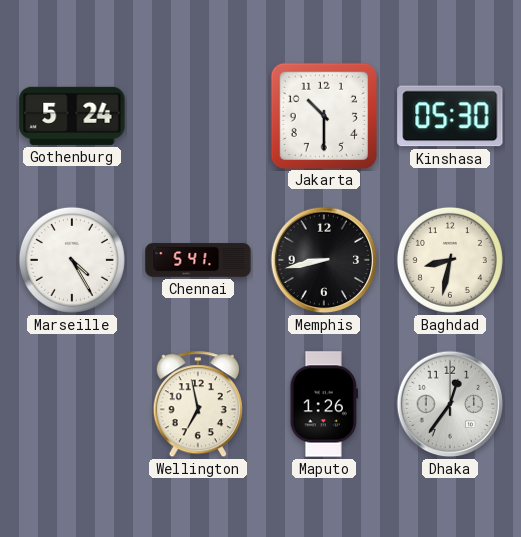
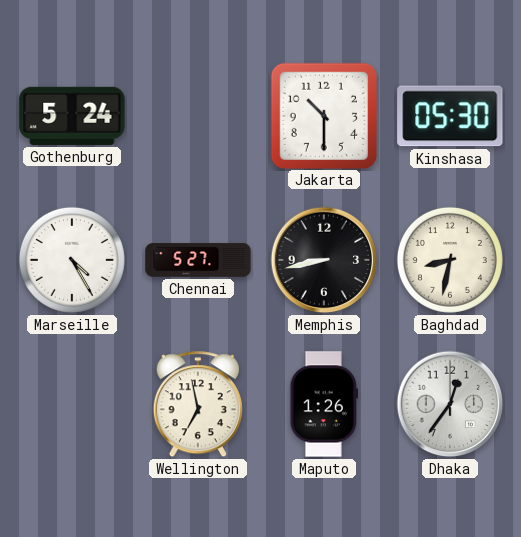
Chennai: 5:41 -> 5:27
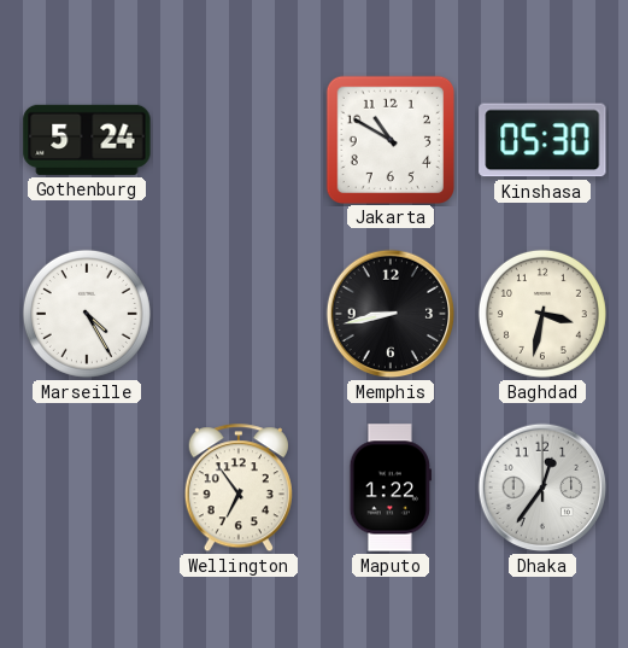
Jakarta: 10:30 -> 10:50
Chennai: 5:27 -> none
Baghdad: 8:32 -> 3:32
Wellington: 6:58 -> 6:54
Maputo: 1:26 -> 1:22
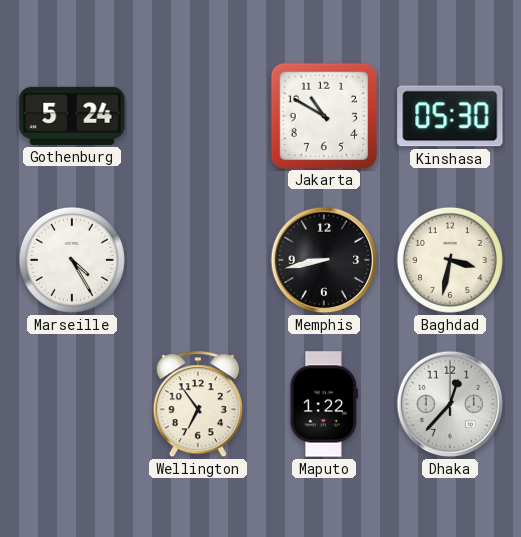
Dhaka: 12:36 -> 12:37
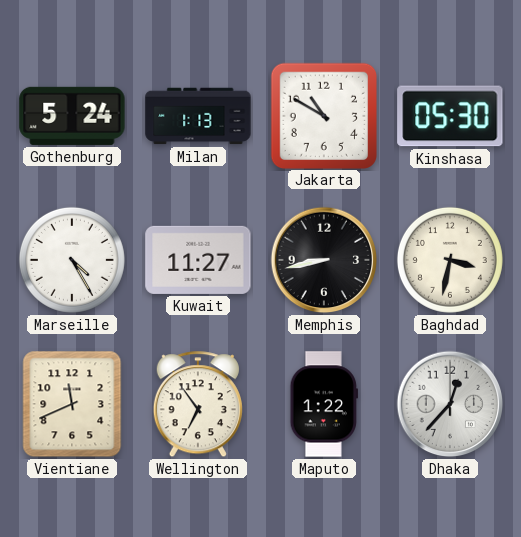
Milan: none -> 1:13
Kuwait: none -> 11:27
Vientiane: none -> 11:41
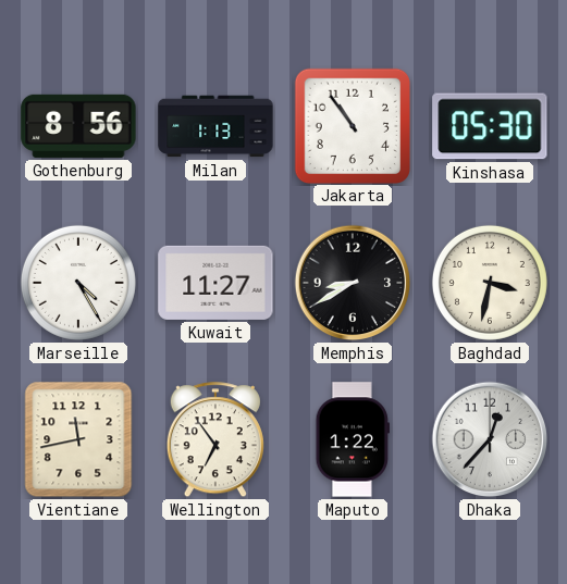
Gothenburg: 5:24 -> 8:56
Jakarta: 10:50 -> 10:54
Memphis: 8:43 -> 8:40
Vientiane: 11:41 -> 11:43
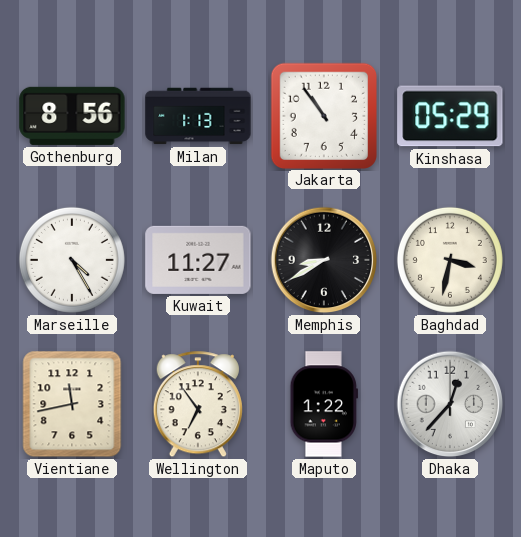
Kinshasa: 05:30 -> 05:29
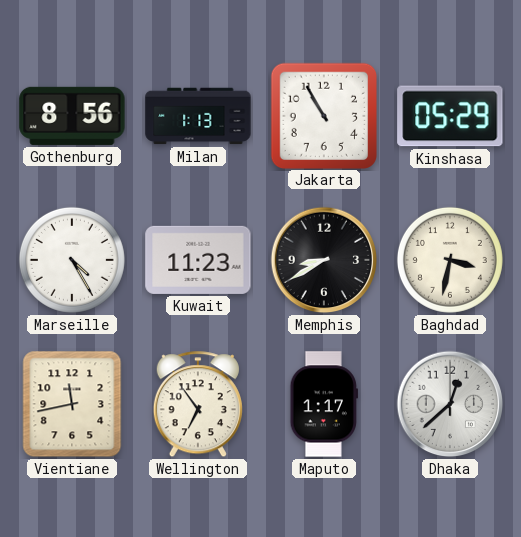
Jakarta: 10:54 -> 10:55
Kuwait: 11:27 -> 11:23
Maputo: 1:22 -> 1:17
Dhaka: 12:37 -> 12:38
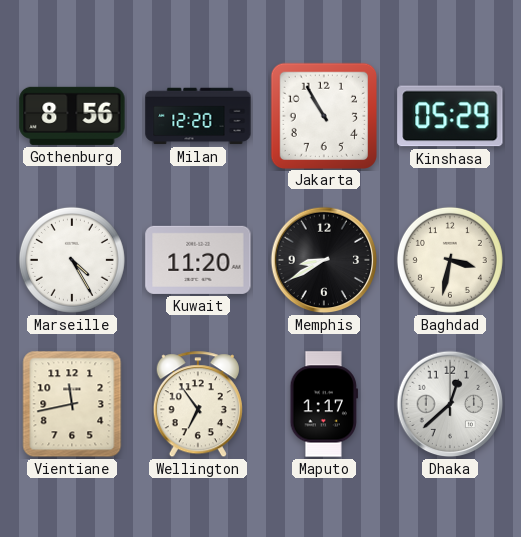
Milan: 1:13 -> 12:20
Kuwait: 11:23 -> 11:20
